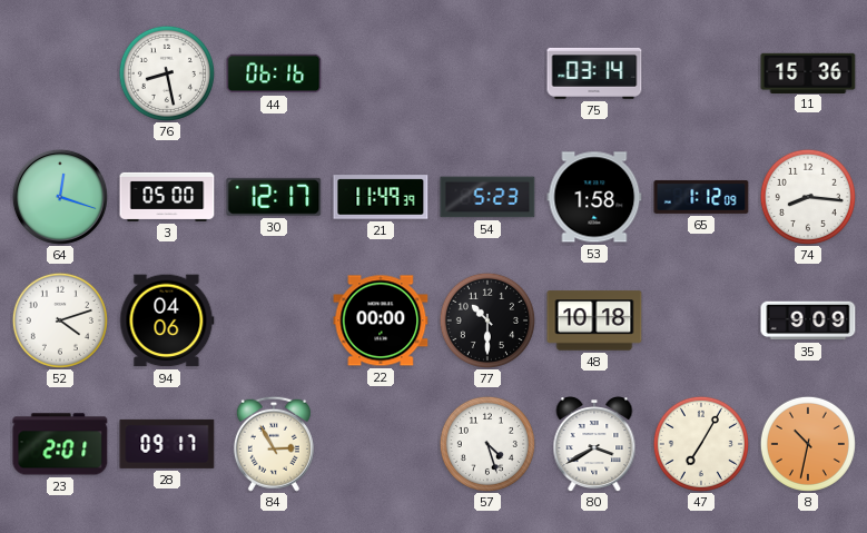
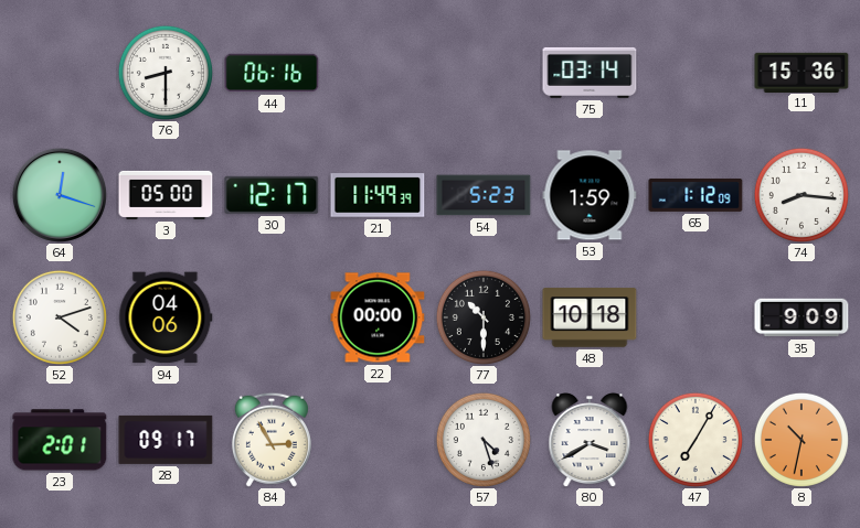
76: 8:28 -> 8:30
53: 1:58 -> 1:59
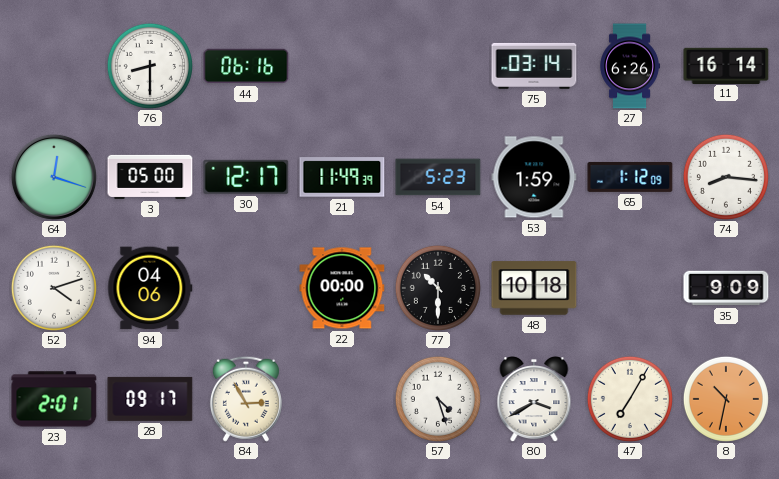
27: none -> 6:26
11: 15:36 -> 16:14
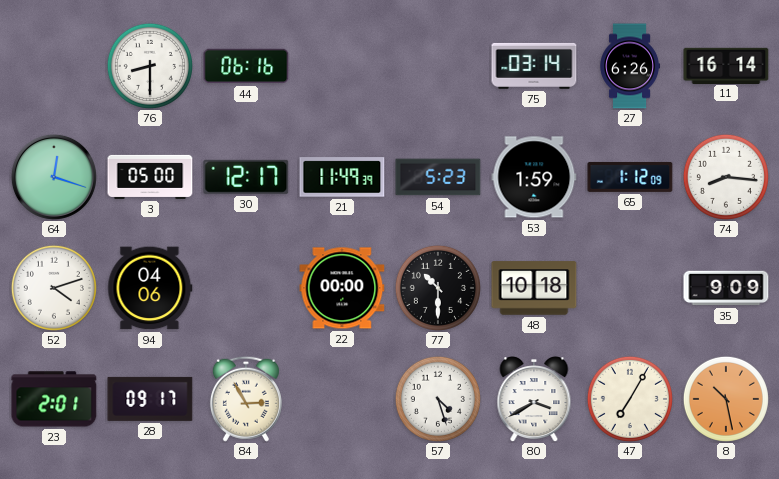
8: 10:32 -> 10:28
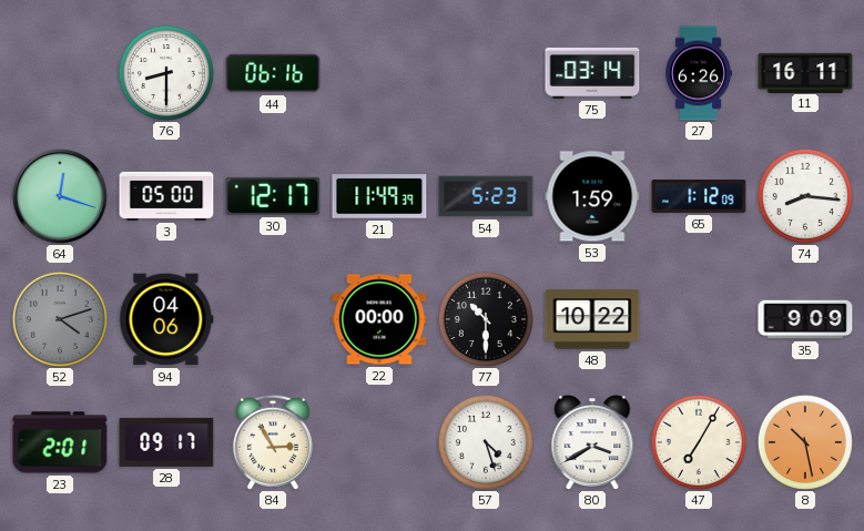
11: 16:14 -> 16:11
52 dial: white -> grey
48: 10:18 -> 10:22
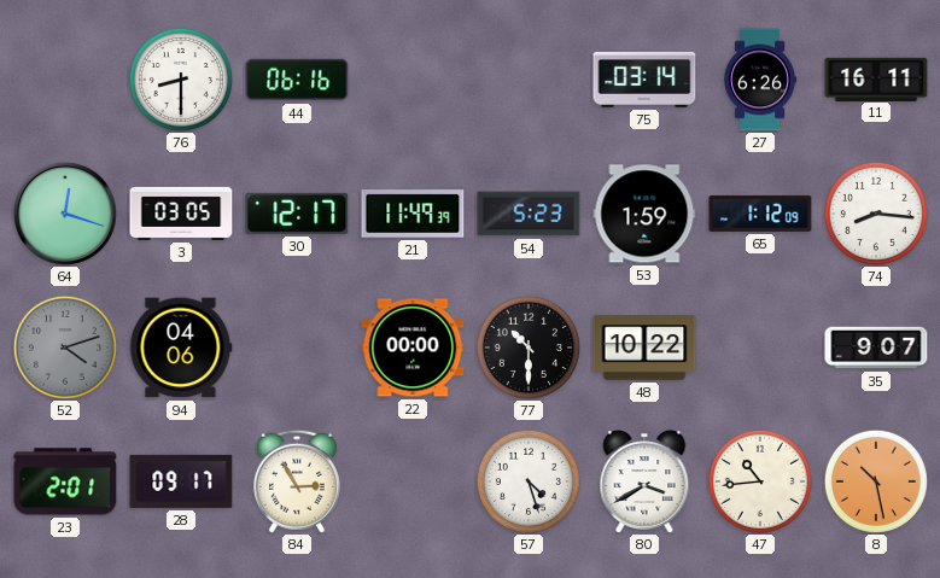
3: 05:00 -> 03:05
35: 9:09 -> 9:07
47: 7:05 -> 10:44
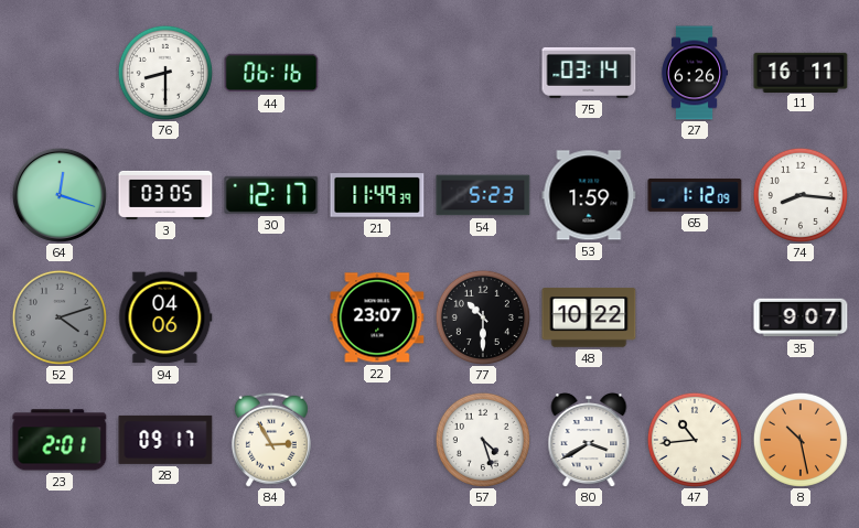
22: 00:00 -> 23:07
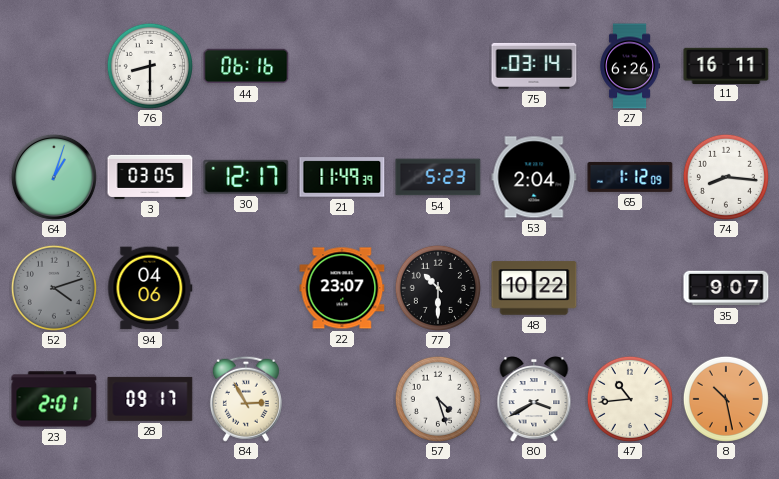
64: 12:18 -> 1:03
53: 1:59 -> 2:04
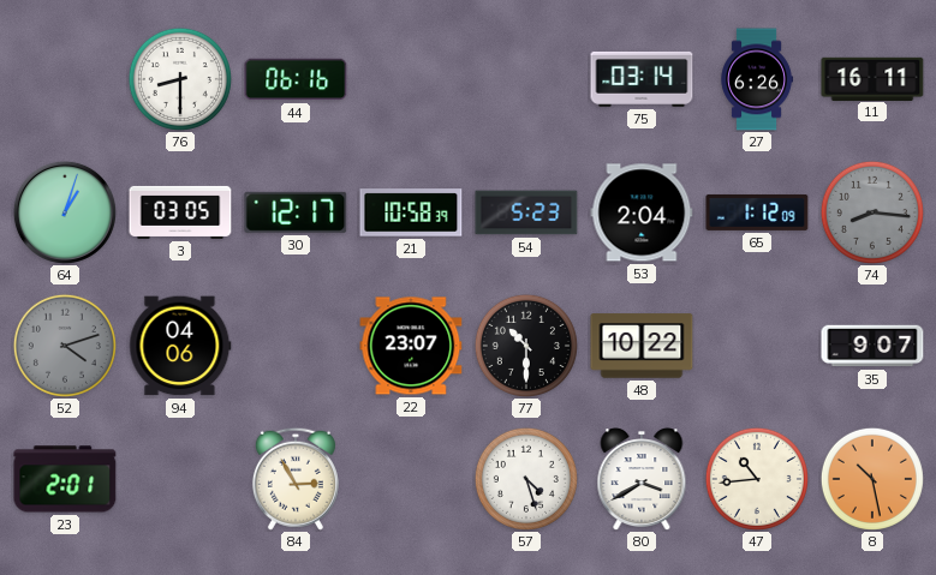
21: 11:49 -> 10:58
74 dial: white -> grey
28: 09:17 -> none
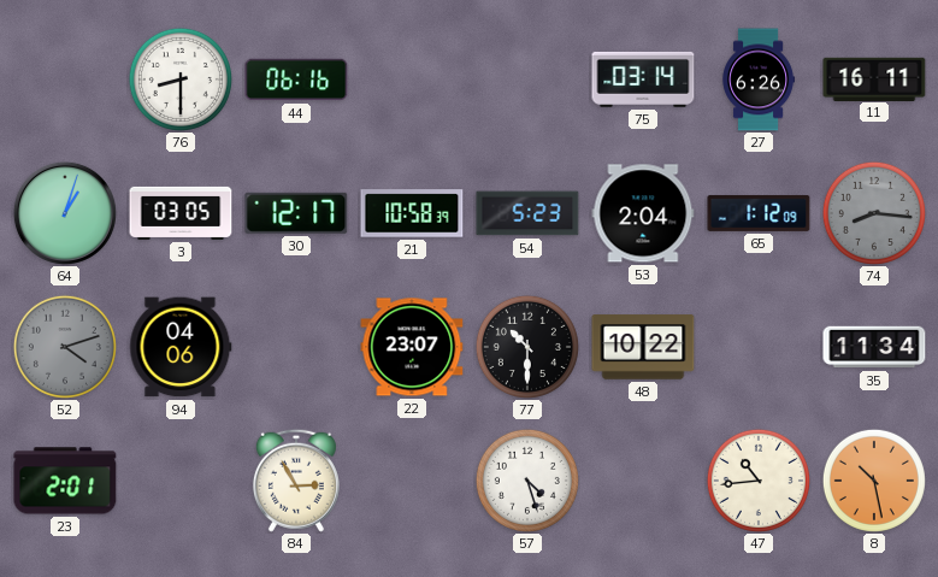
35: 9:07 -> 11:34
80: 3:40 -> none
